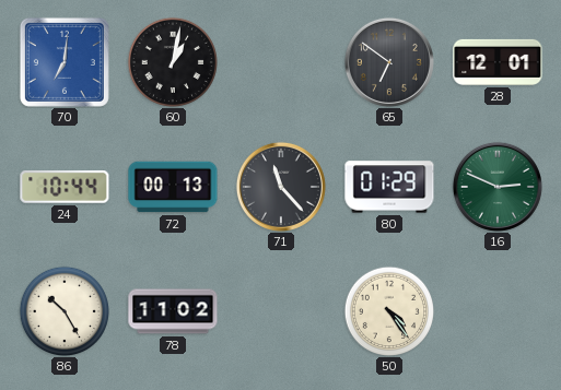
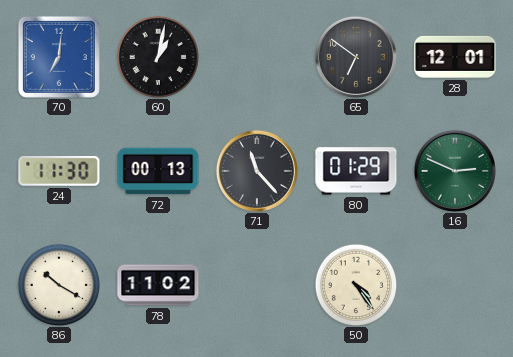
24: 10:44 -> 11:30
86: 10:25 -> 10:20
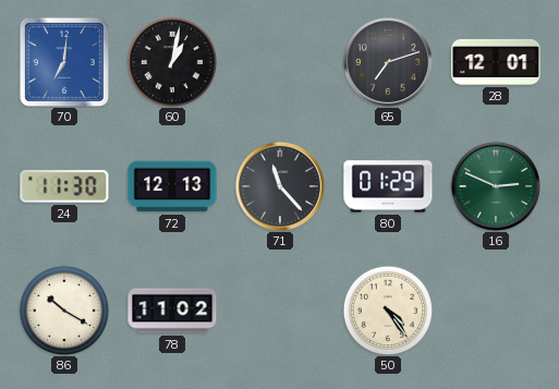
65: 6:51 -> 7:12
72: 00:13 -> 12:13
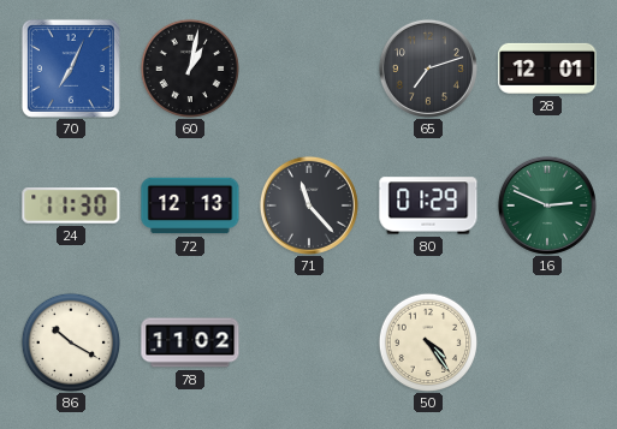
70: 7:01 -> 7:04
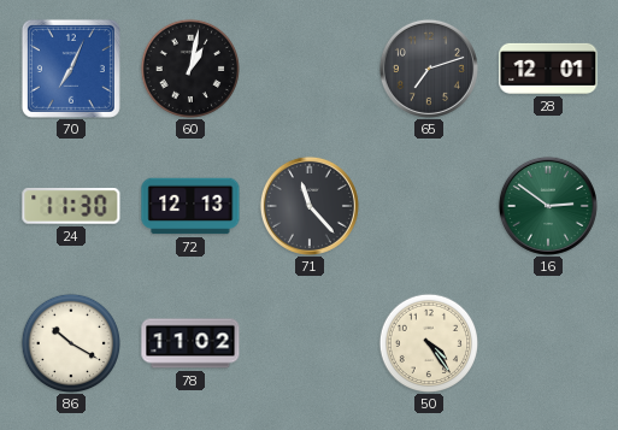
80: 01:29 -> none
16: 2:49 -> 2:51
